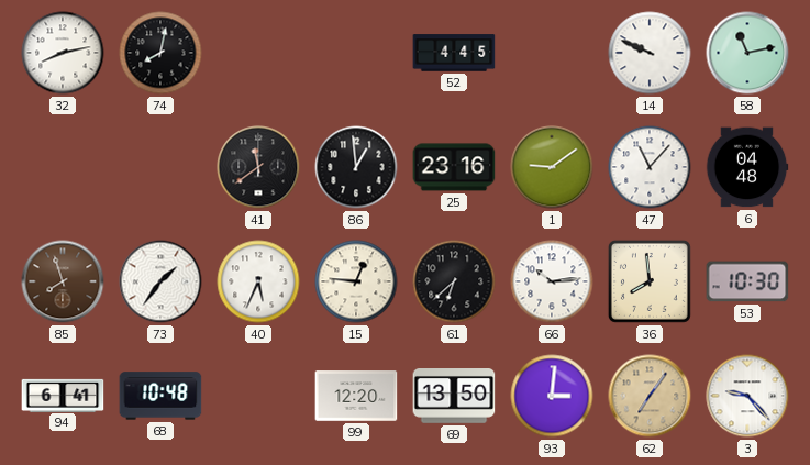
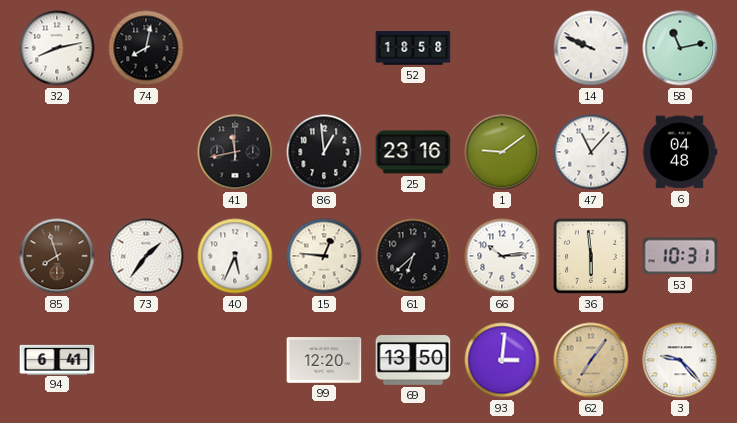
52: 4:45 -> 18:58
41: 11:39 -> 11:43
36: 7:59 -> 5:59
53: 10:30 -> 10:31
68: 10:48 -> none
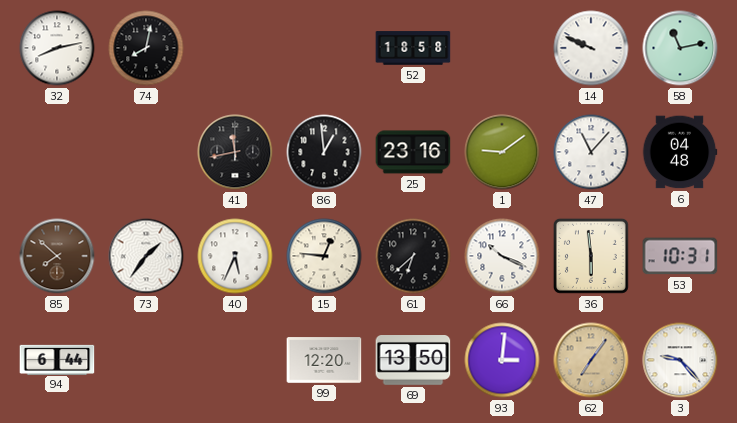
85: 7:57 -> 7:52
66: 10:14 -> 10:19
94: 6:41 -> 6:44
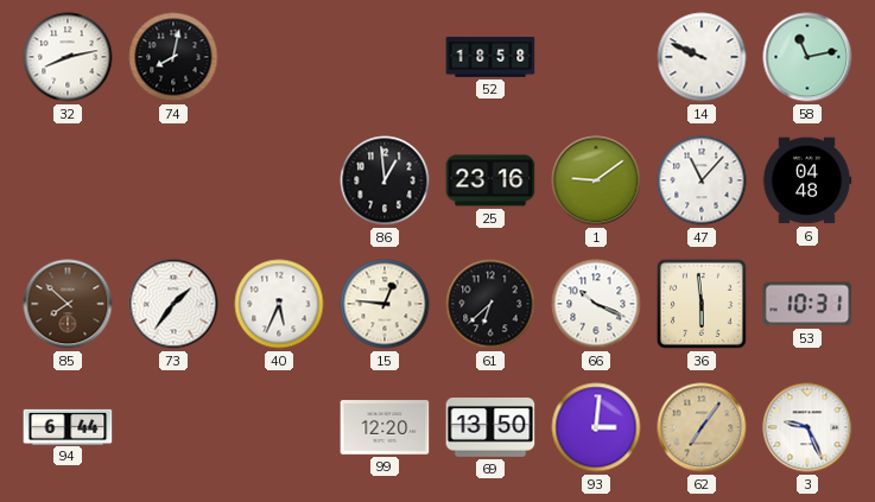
41: 11:43 -> none
3: 9:23 -> 9:26
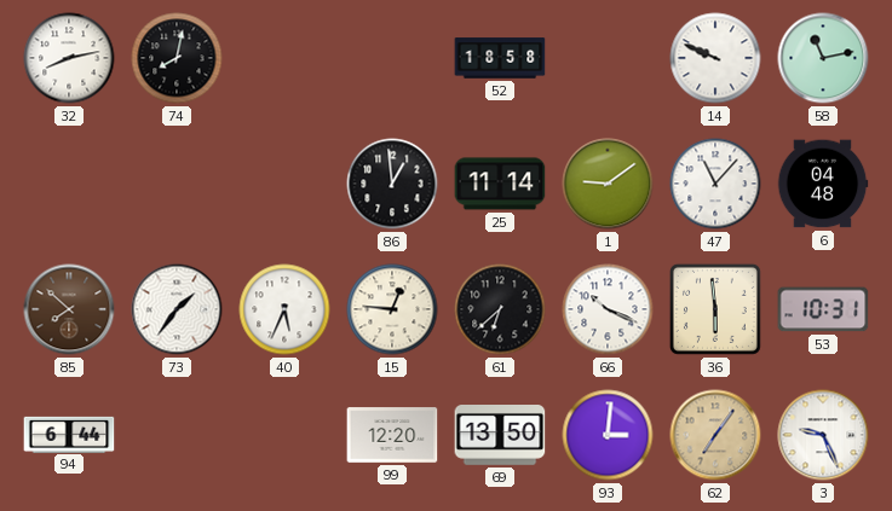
25: 23:16 -> 11:14
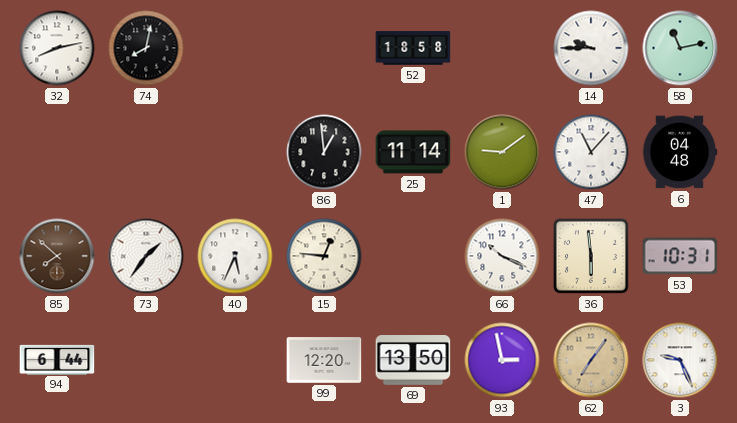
14: 9:49 -> 9:45
61: 6:38 -> none
93: 3:01 -> 2:58
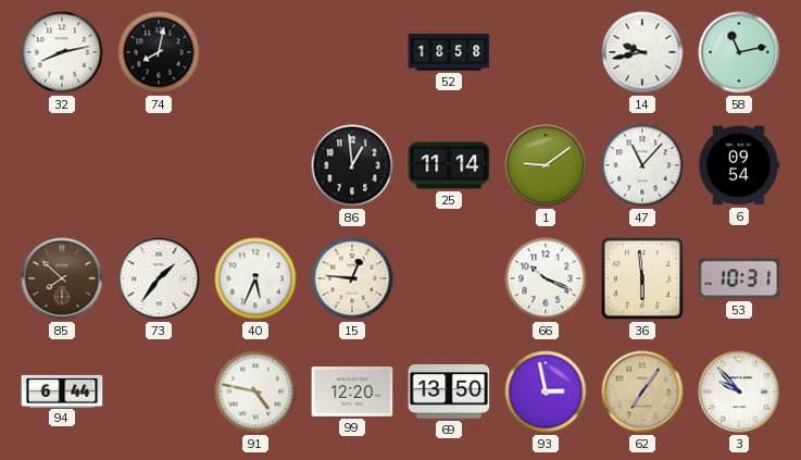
14: 9:45 -> 9:43
6: 04:48 -> 09:54
91: none -> 4:47
3: 9:26 -> 9:53
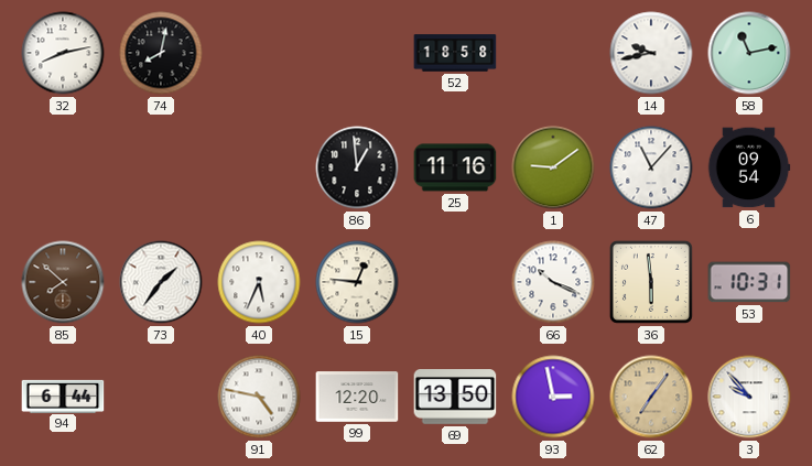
25: 11:14 -> 11:16
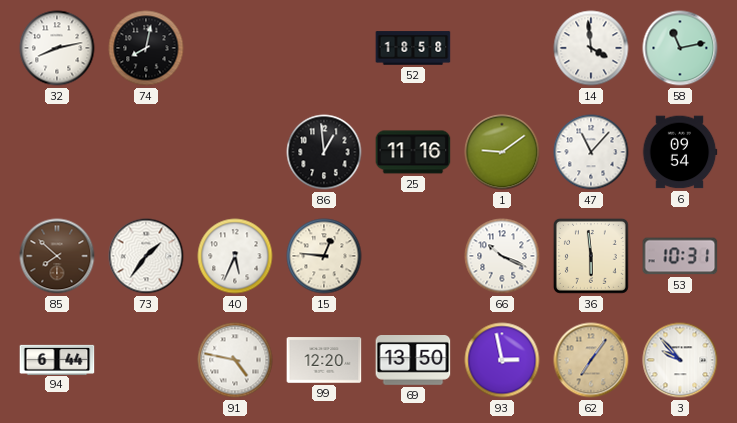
14: 9:43 -> 3:59
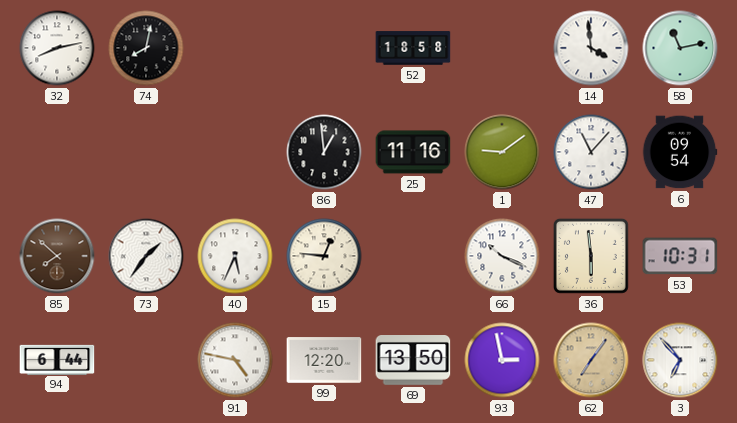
3: 9:53 -> 6:53
